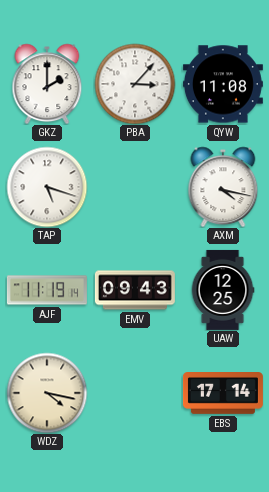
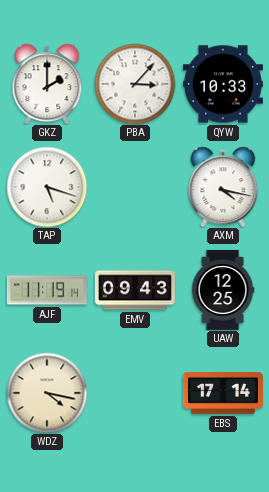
QYW: 11:08 -> 10:33
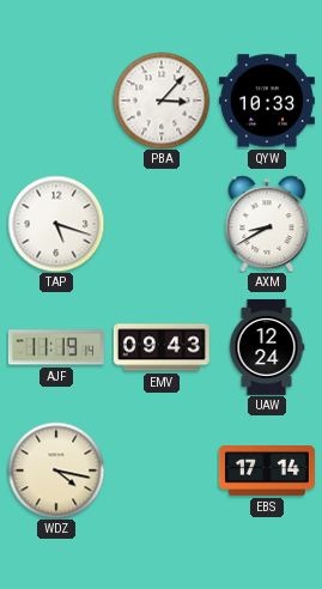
GKZ: 2:00 -> none
AXM: 4:17 -> 8:40
UAW: 12:25 -> 12:24
